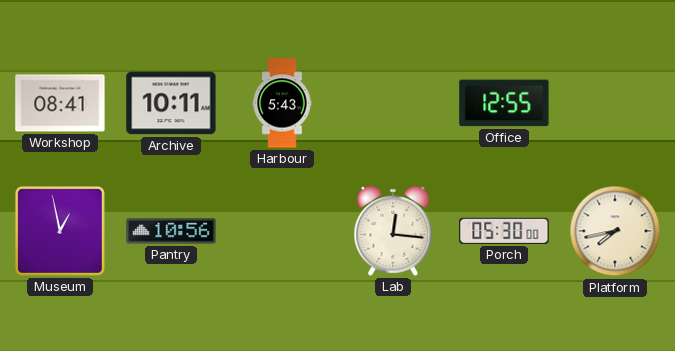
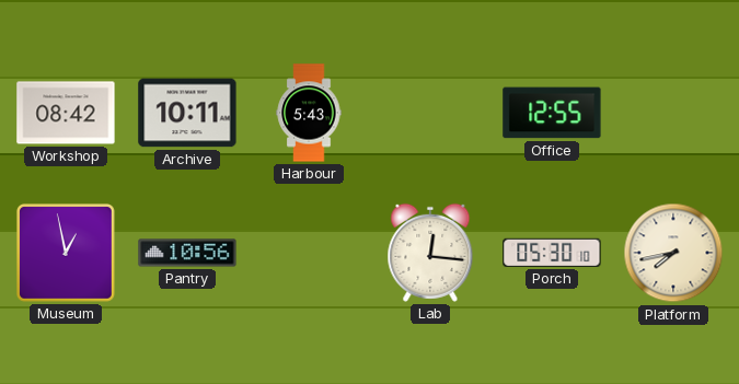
Workshop: 08:41 -> 08:42
Porch: 05:30:00 -> 05:30:10
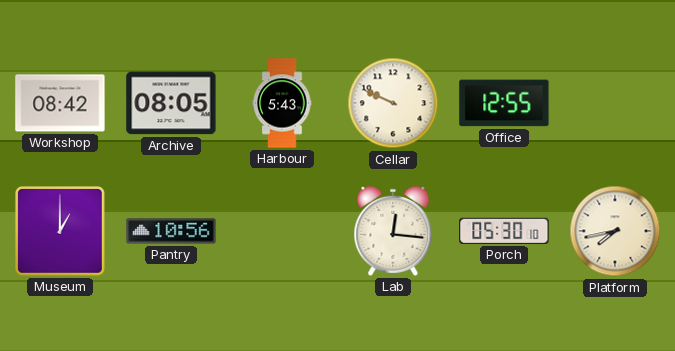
Archive: 10:11 -> 08:05
Cellar: none -> 9:49
Museum: 12:58 -> 1:00
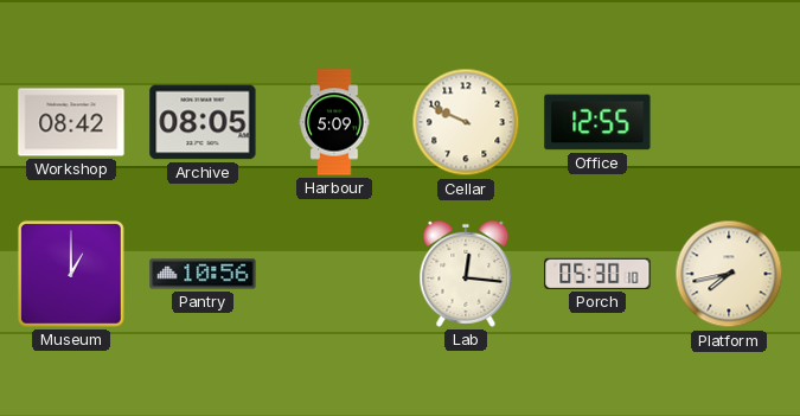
Harbour: 5:43 -> 5:09
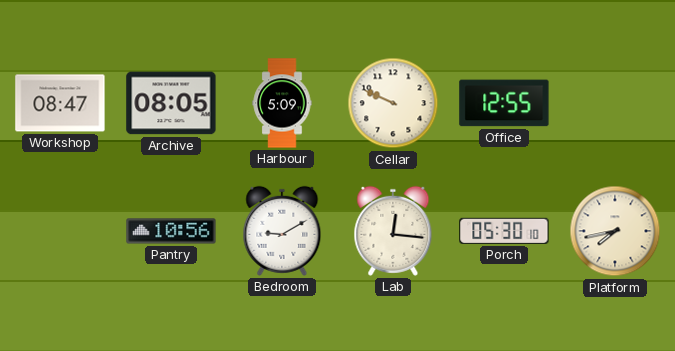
Workshop: 08:42 -> 08:47
Museum: 1:00 -> none
Bedroom: none -> 9:10
